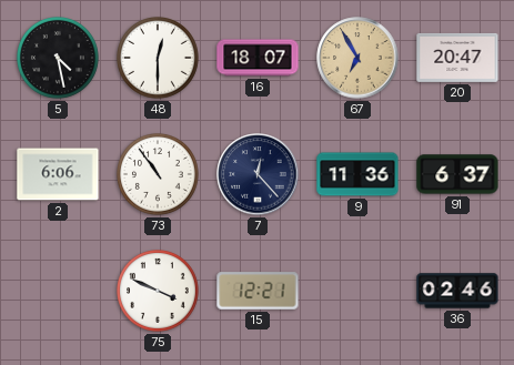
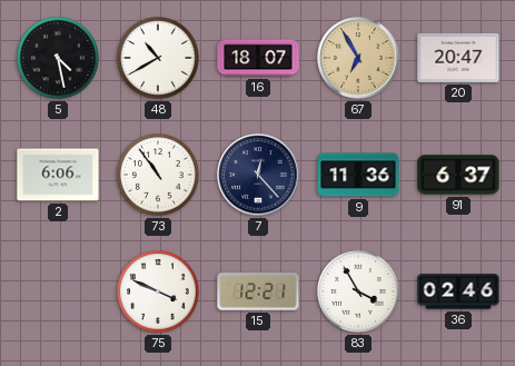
48: 12:30 -> 10:40
83: none -> 3:55
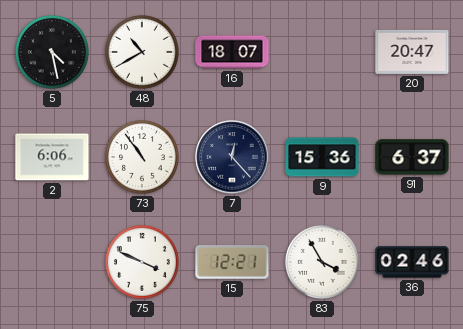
67: 6:55 -> none
9: 11:36 -> 15:36
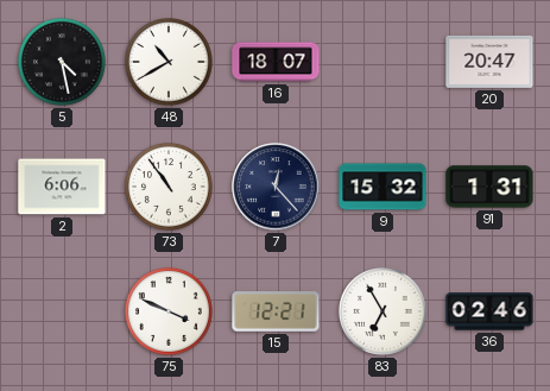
9: 15:36 -> 15:32
91: 6:37 -> 1:31
83: 3:55 -> 6:55
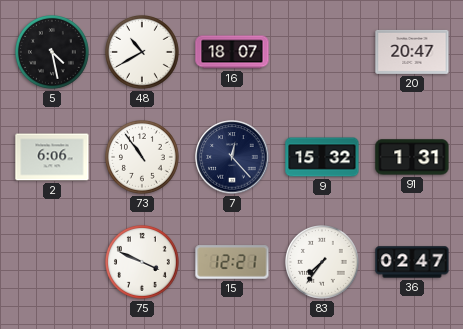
83: 6:55 -> 7:36
36: 02:46 -> 02:47
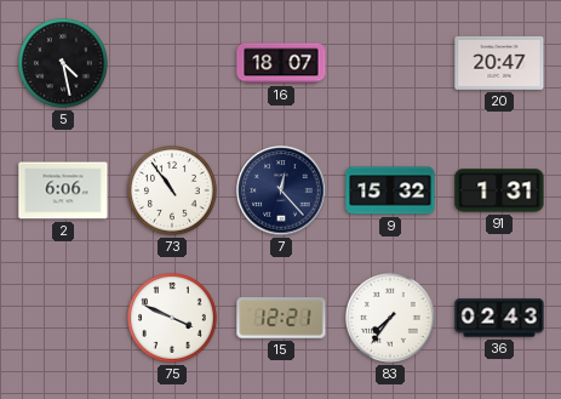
48: 10:40 -> none
36: 02:47 -> 02:43
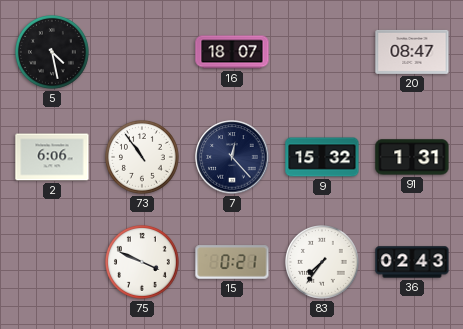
20: 20:47 -> 08:47
15: 12:21 -> 0:21
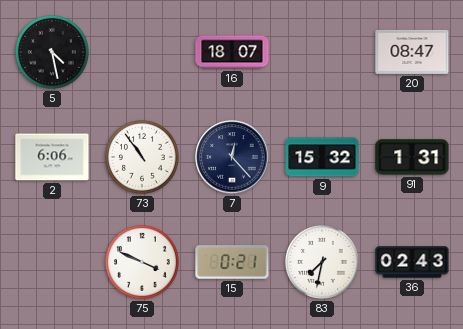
83: 7:36 -> 7:32
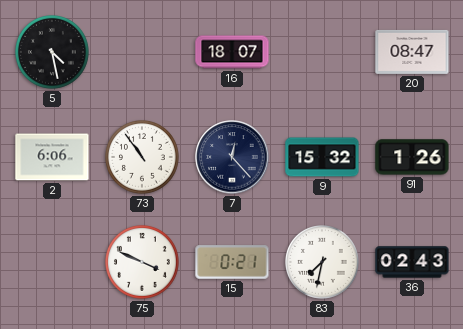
91: 1:31 -> 1:26
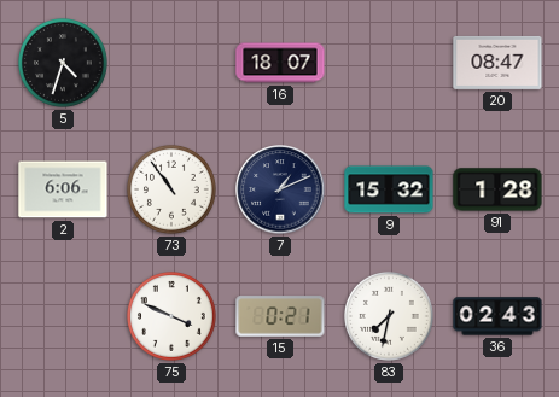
5: 4:28 -> 4:33
7: 12:23 -> 1:11
91: 1:26 -> 1:28
